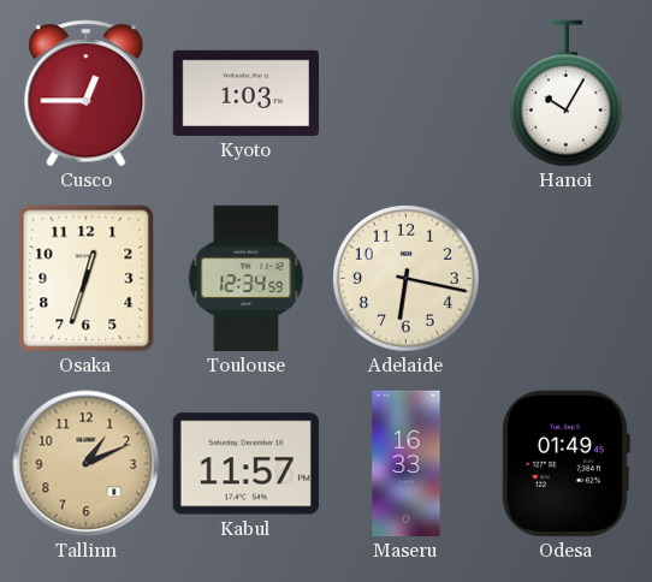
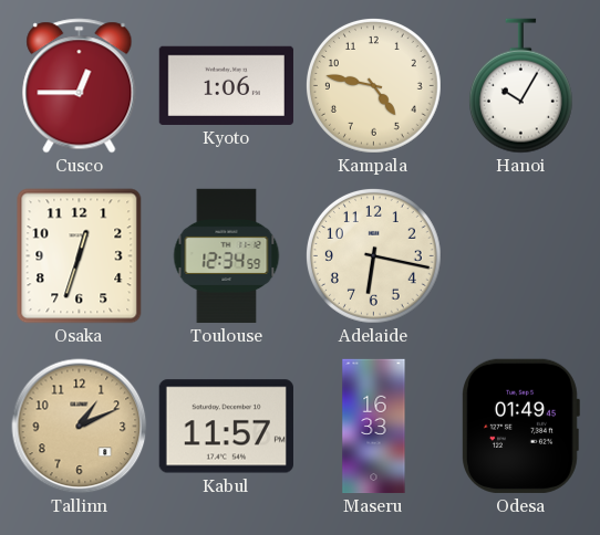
Kyoto: 1:03 -> 1:06
Kampala: none -> 4:47
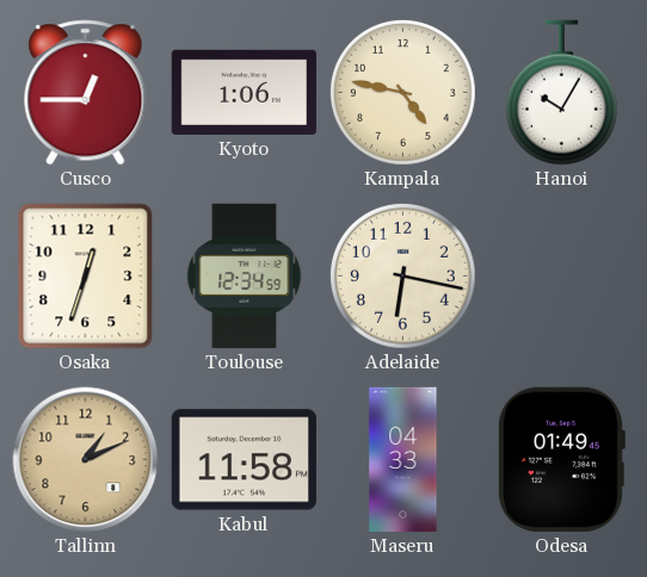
Kabul: 11:57 -> 11:58
Maseru: 16:33 -> 04:33
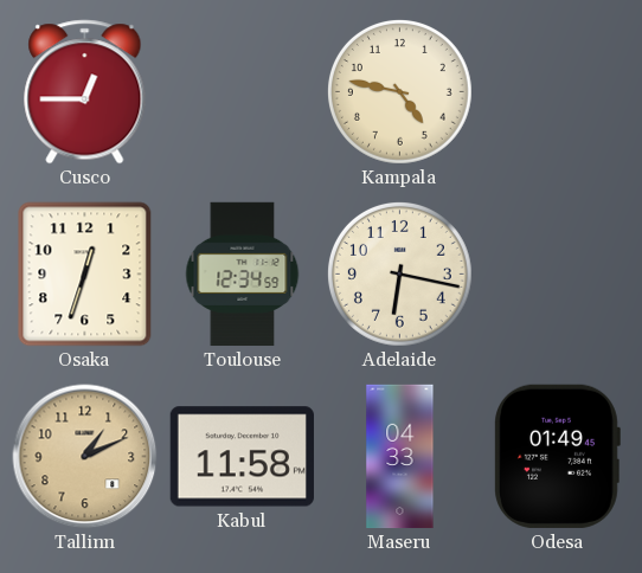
Kyoto: 1:06 -> none
Hanoi: 10:05 -> none
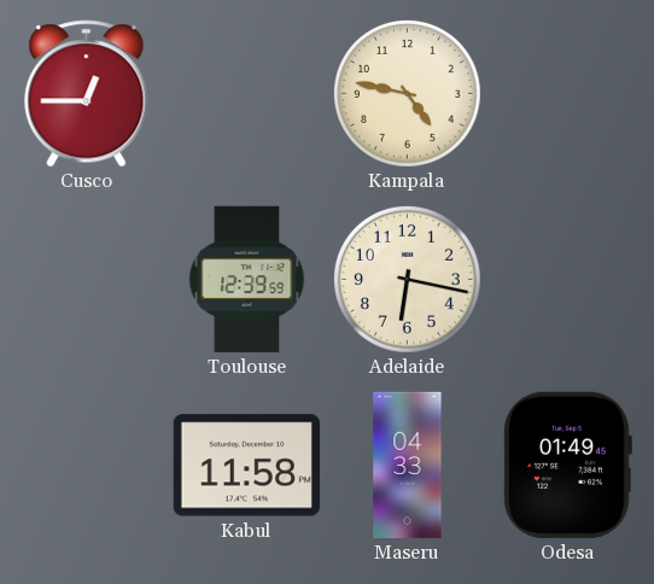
Osaka: 12:33 -> none
Toulouse: 12:34 -> 12:39
Tallinn: 1:11 -> none
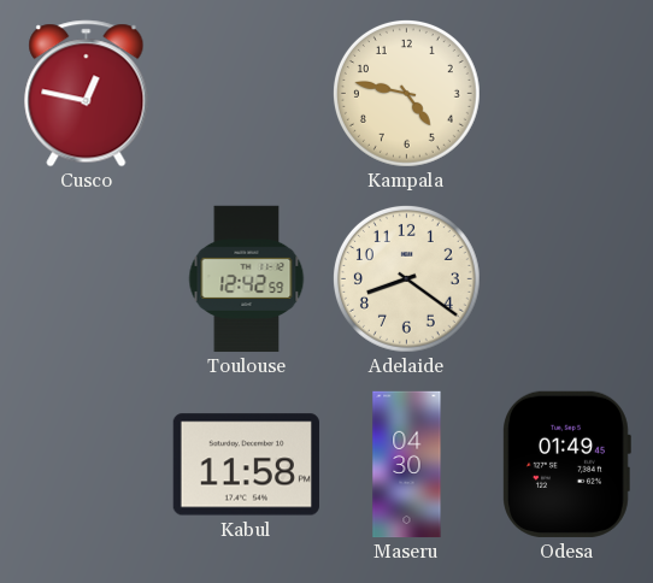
Cusco: 12:45 -> 12:47
Toulouse: 12:39 -> 12:42
Adelaide: 6:17 -> 8:21
Maseru: 04:33 -> 04:30
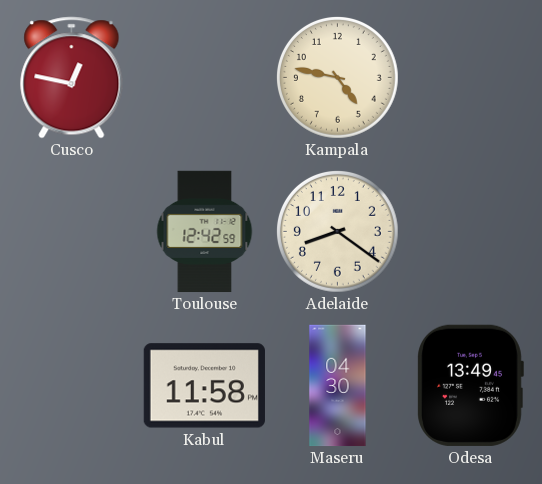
Odesa: 01:49 -> 13:49
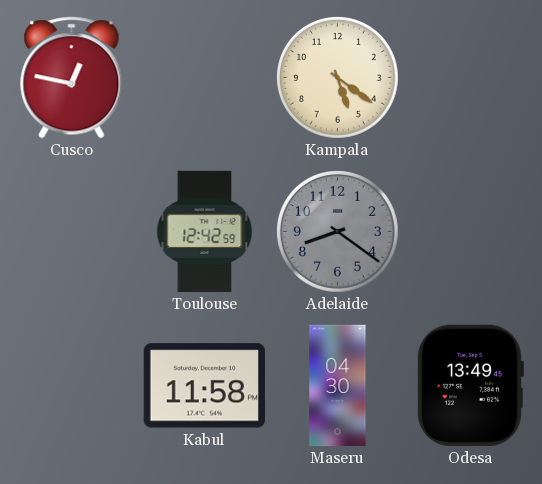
Kampala: 4:47 -> 5:21
Adelaide dial: cream -> grey
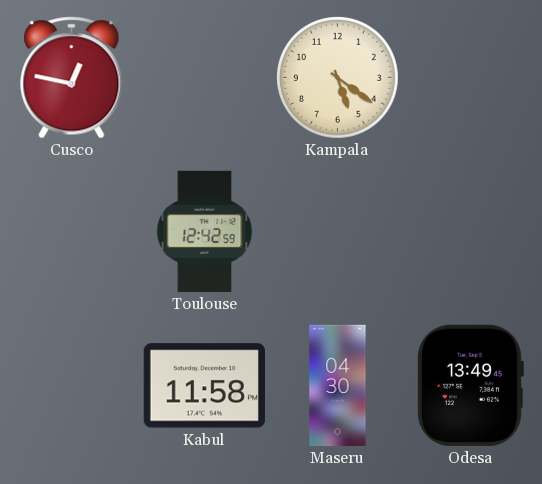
Adelaide: 8:21 -> none
